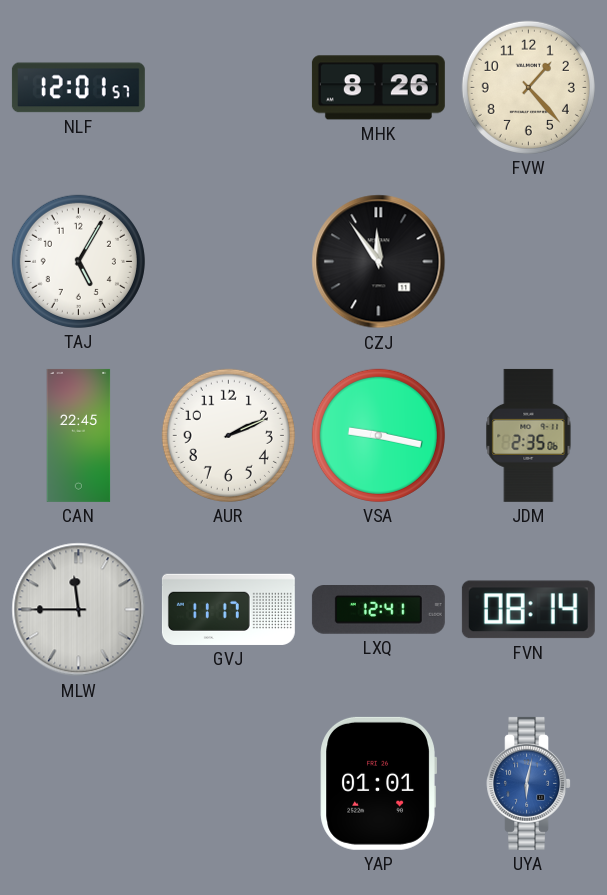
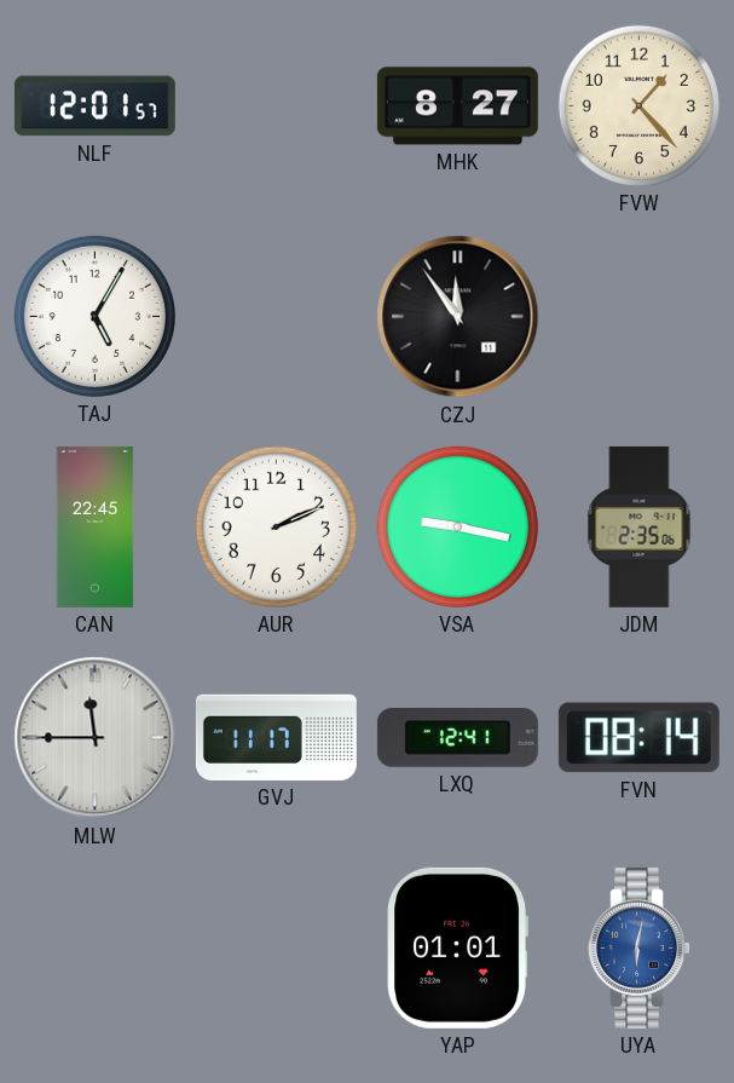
MHK: 8:26 -> 8:27
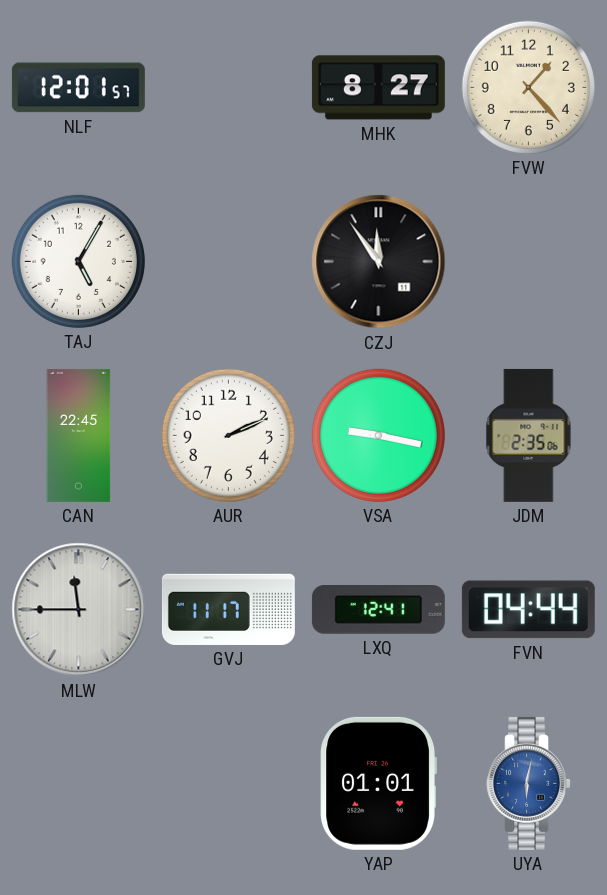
FVN: 08:14 -> 04:44
